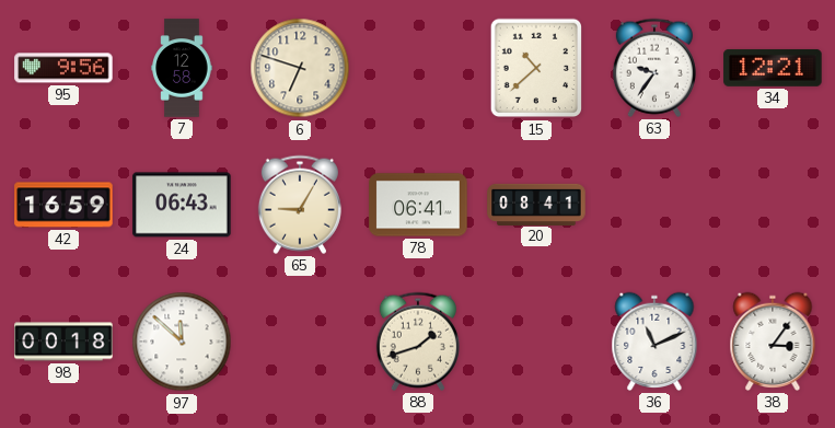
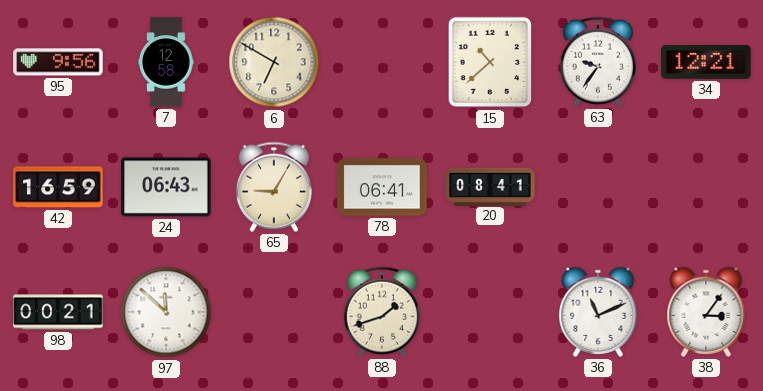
6: 6:48 -> 6:50
98: 00:18 -> 00:21
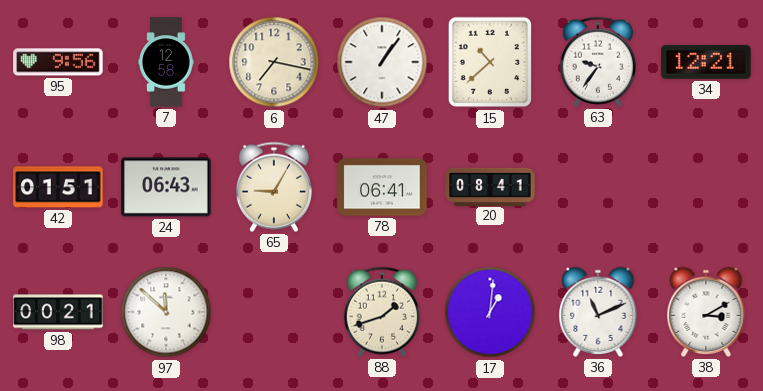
6: 6:50 -> 7:17
47: none -> 1:06
42: 16:59 -> 01:51
17: none -> 1:01
38: 3:06 -> 3:10
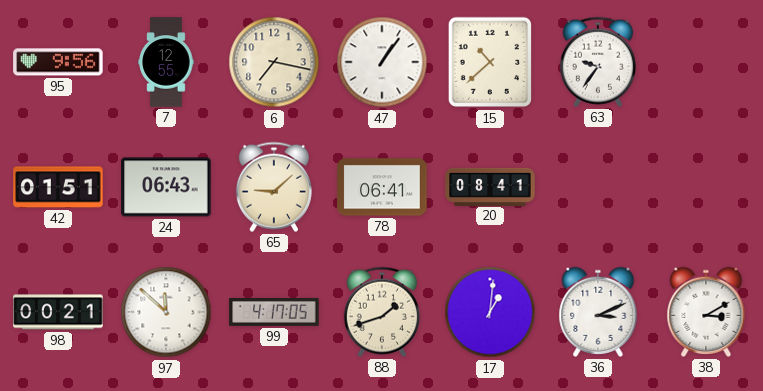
7: 12:58 -> 12:55
34: 12:21 -> none
65: 9:05 -> 9:08
99: none -> 4:17
36: 11:11 -> 3:11
